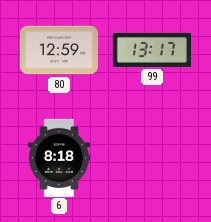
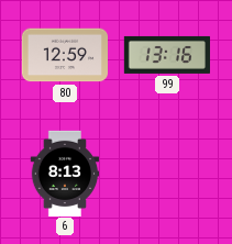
99: 13:17 -> 13:16
6: 8:18 -> 8:13
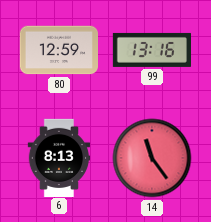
14: none -> 11:24
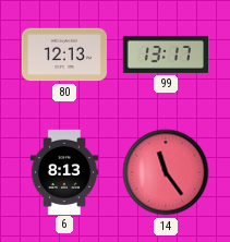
80: 12:59 -> 12:13
99: 13:16 -> 13:17
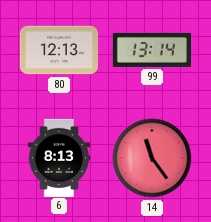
99: 13:17 -> 13:14
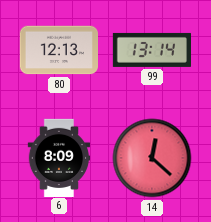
6: 8:13 -> 8:09
14: 11:24 -> 12:22
